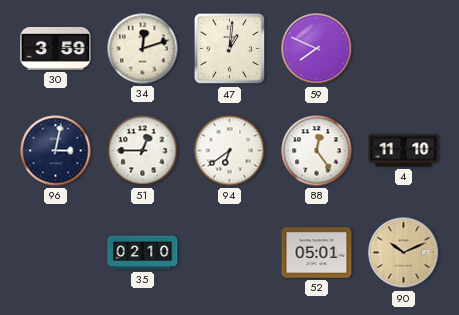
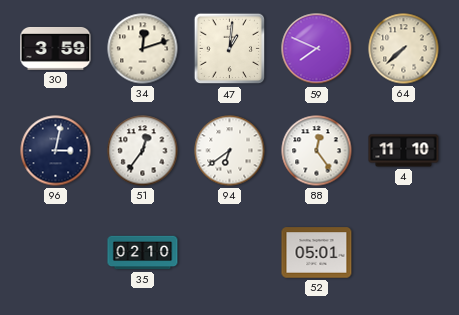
64: none -> 7:38
51: 12:45 -> 12:36
90: 10:11 -> none
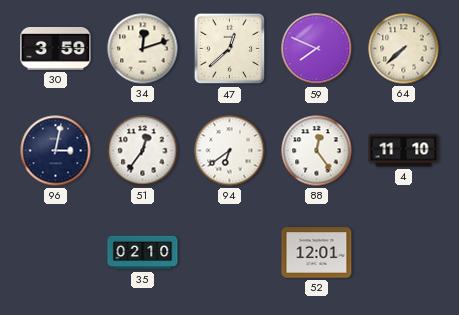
47: 1:01 -> 12:38
52: 05:01 -> 12:01
